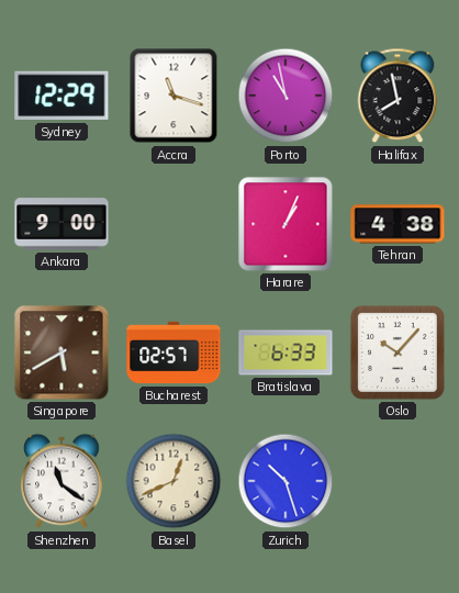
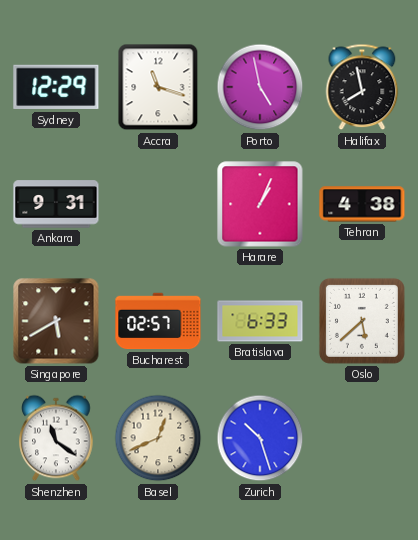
Porto: 10:58 -> 4:58
Ankara: 9:00 -> 9:31
Oslo: 10:07 -> 5:38
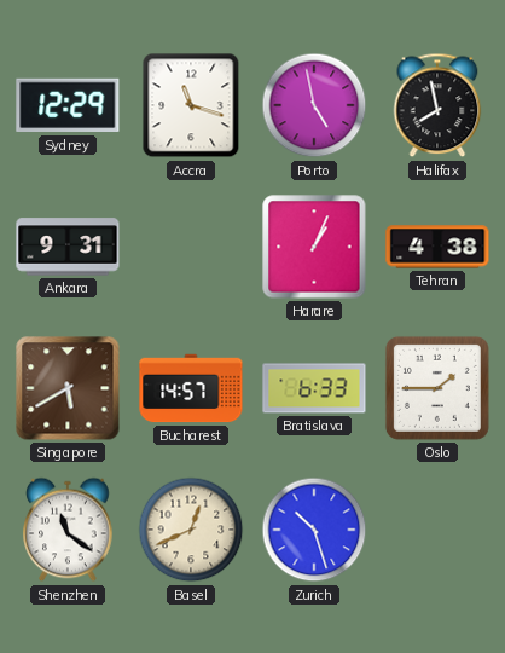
Bucharest: 02:57 -> 14:57
Oslo: 5:38 -> 1:45
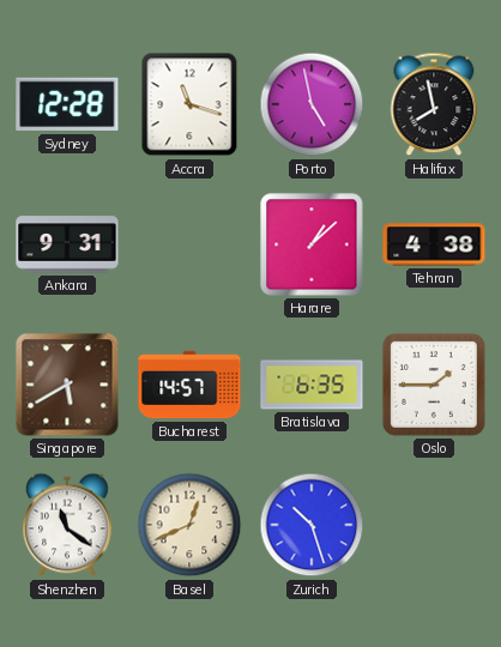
Sydney: 12:29 -> 12:28
Harare: 1:04 -> 1:08
Bratislava: 6:33 -> 6:35
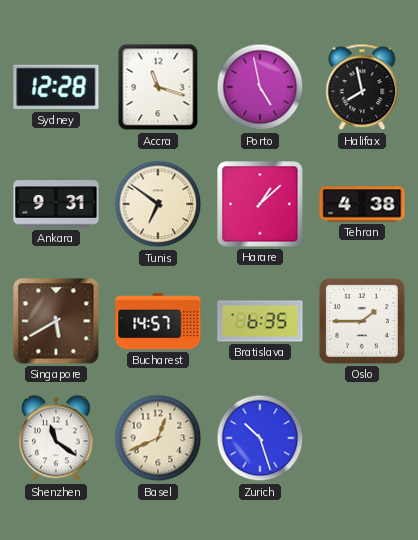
Tunis: none -> 6:51
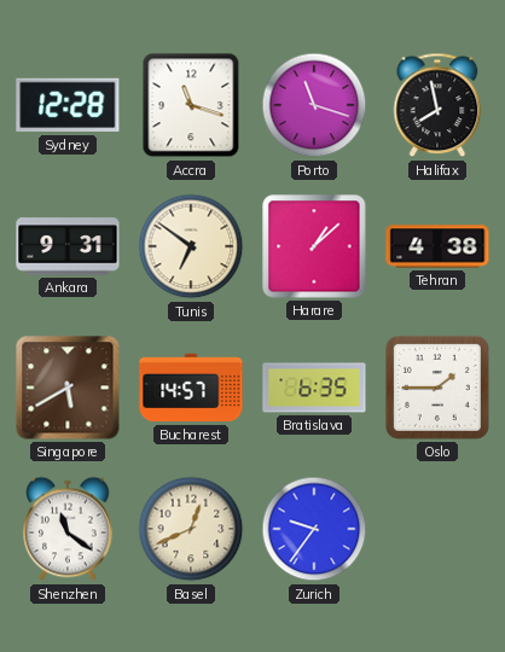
Porto: 4:58 -> 11:18
Zurich: 10:27 -> 9:36
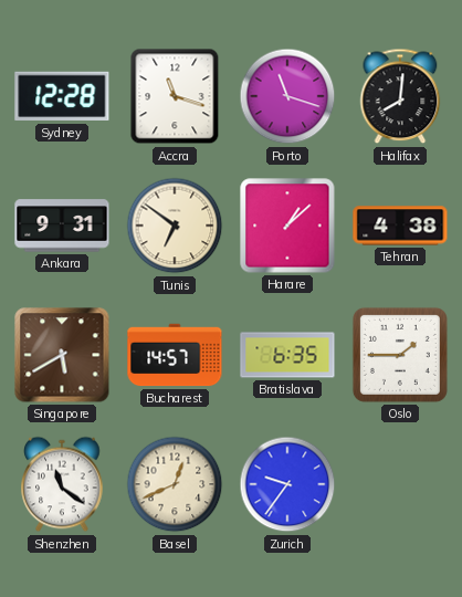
Halifax: 7:58 -> 8:01
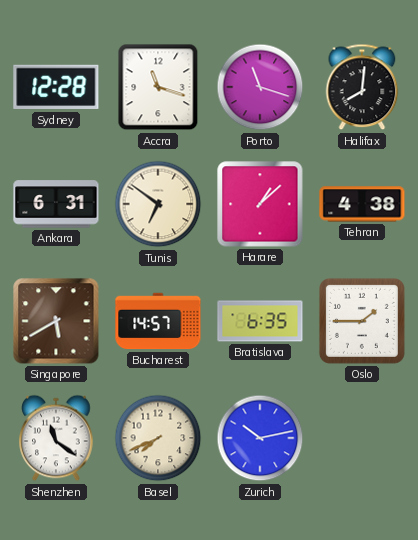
Ankara: 9:31 -> 6:31
Basel: 12:41 -> 7:41
Zurich: 9:36 -> 10:13
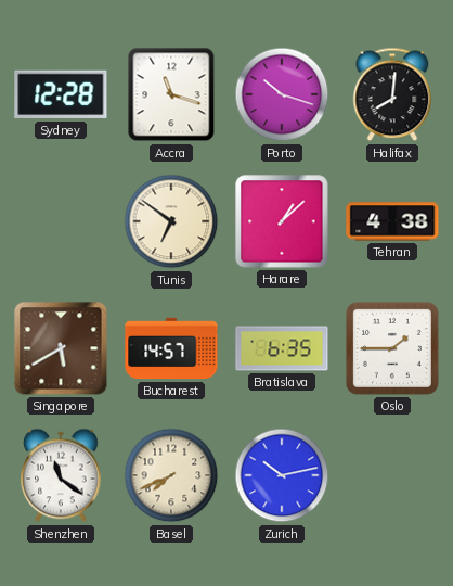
Porto: 11:18 -> 10:18
Ankara: 6:31 -> none
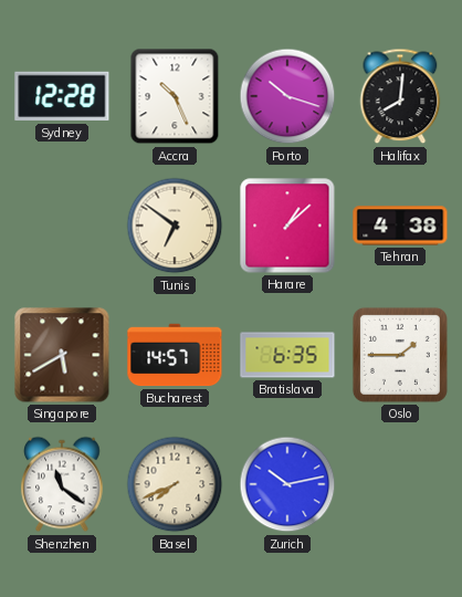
Accra: 11:18 -> 10:26
